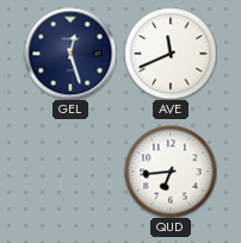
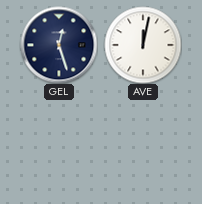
AVE: 11:41 -> 12:02
QUD: 6:44 -> none
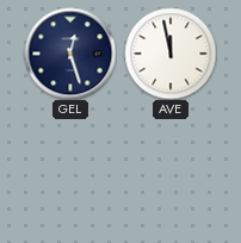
AVE: 12:02 -> 11:58
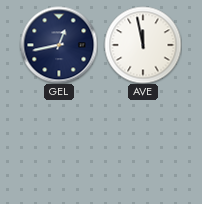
GEL: 12:27 -> 12:43
